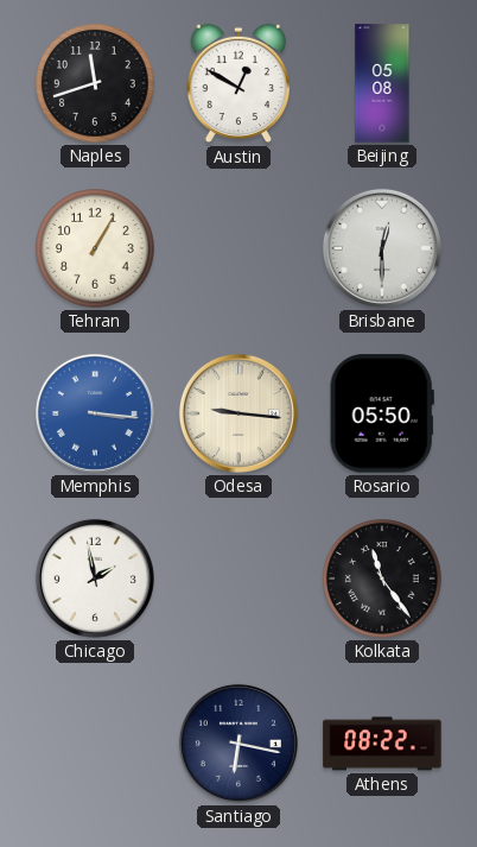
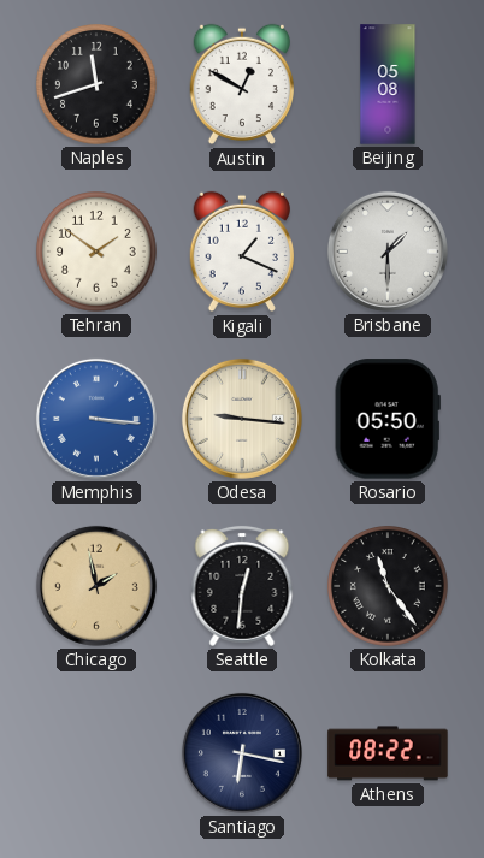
Tehran: 1:05 -> 1:51
Kigali: none -> 1:19
Brisbane: 12:30 -> 1:30
Chicago dial: white -> champagne
Seattle: none -> 12:31
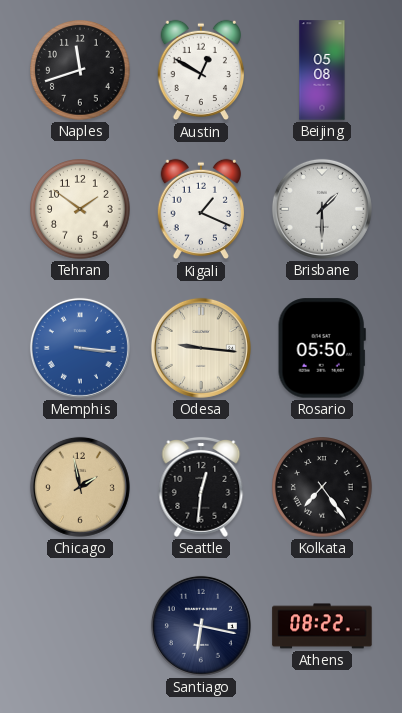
Kolkata: 11:24 -> 7:24
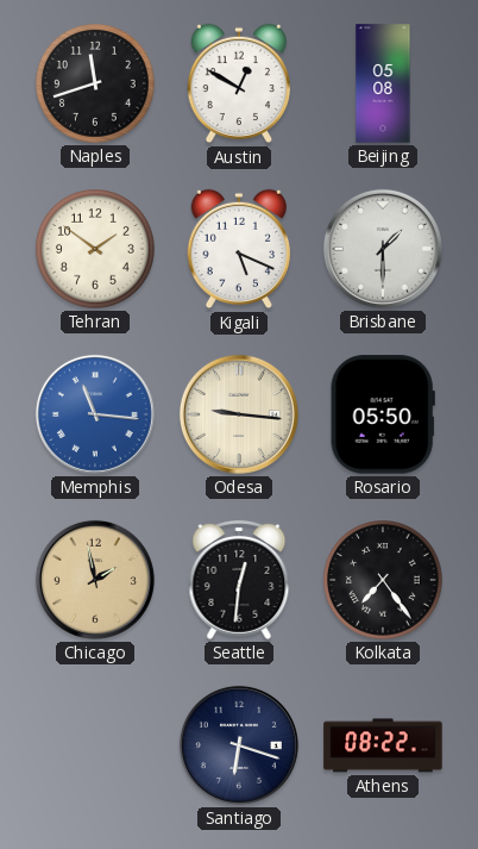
Kigali: 1:19 -> 5:19
Memphis: 3:16 -> 11:16
Santiago: 6:17 -> 6:18
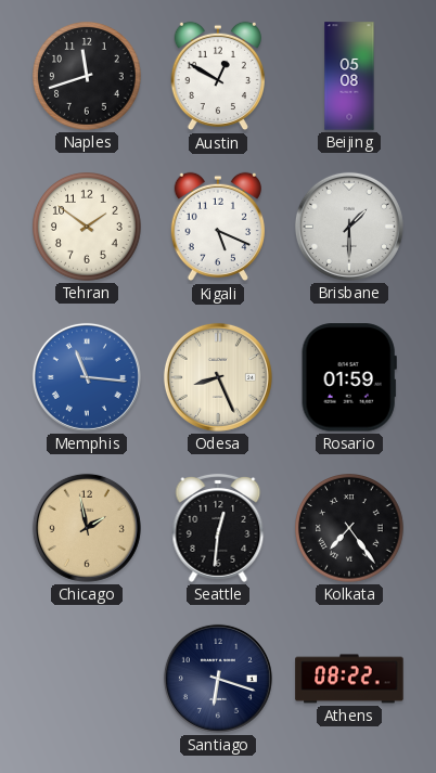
Odesa: 9:16 -> 8:26
Rosario: 05:50 -> 01:59
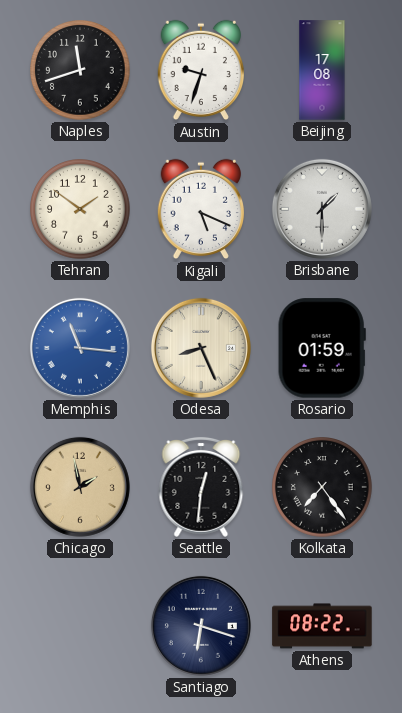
Austin: 12:50 -> 9:33
Beijing: 05:08 -> 17:08
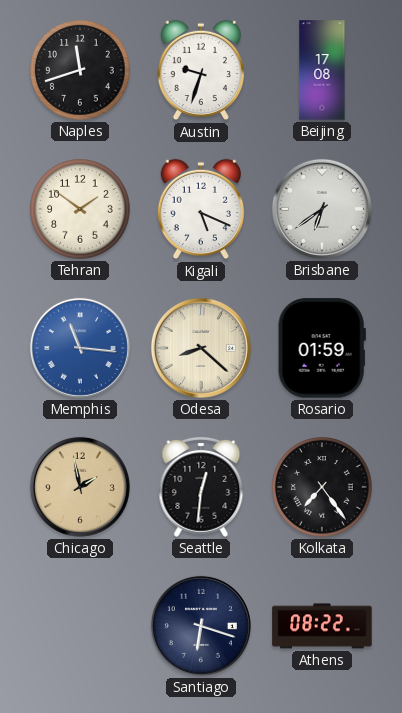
Brisbane: 1:30 -> 6:39
Odesa: 8:26 -> 8:22
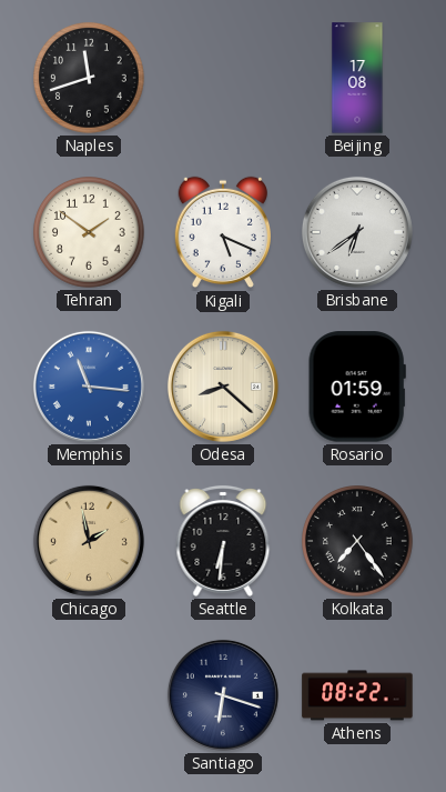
Austin: 9:33 -> none
Seattle: 12:31 -> 6:31
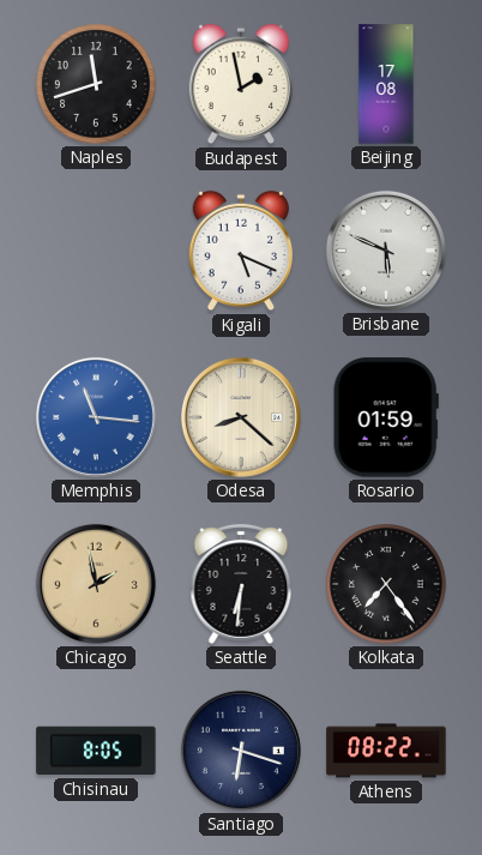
Budapest: none -> 1:58
Tehran: 1:51 -> none
Brisbane: 6:39 -> 5:49
Chisinau: none -> 8:05
